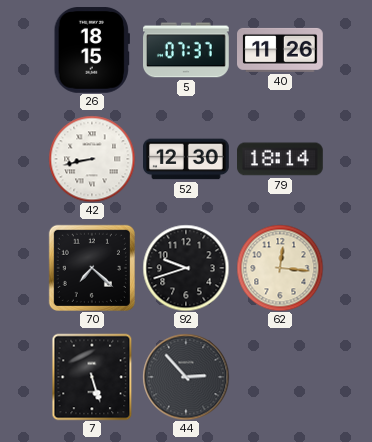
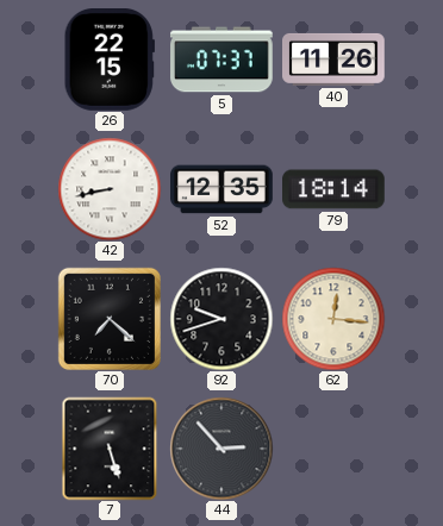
26: 18:15 -> 22:15
52: 12:30 -> 12:35
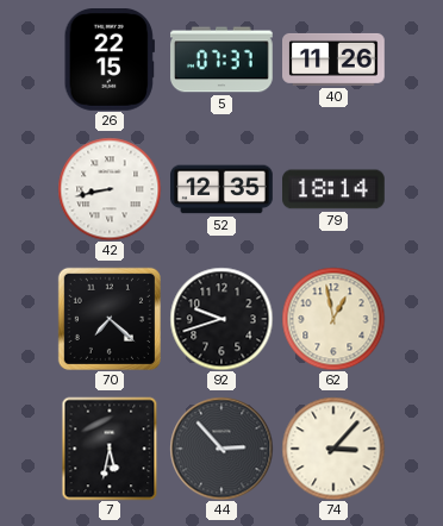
62: 12:16 -> 12:58
7: 5:27 -> 5:32
74: none -> 3:07
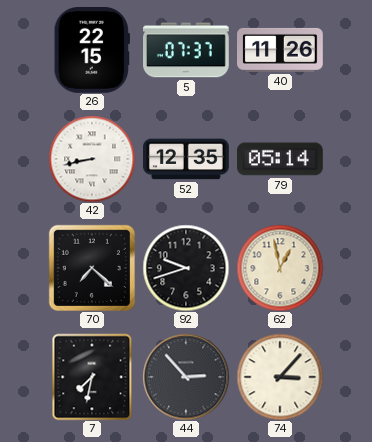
79: 18:14 -> 05:14
7: 5:32 -> 7:32
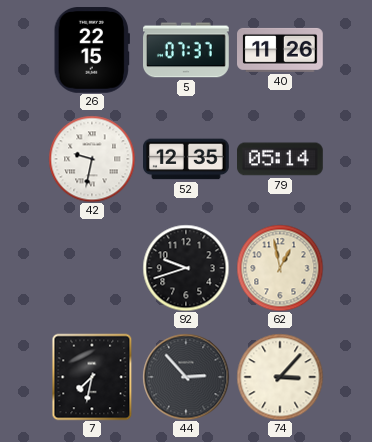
42: 8:43 -> 9:32
70: 7:22 -> none
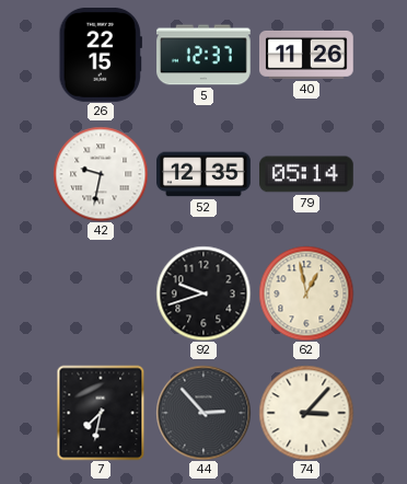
5: 07:37 -> 12:37
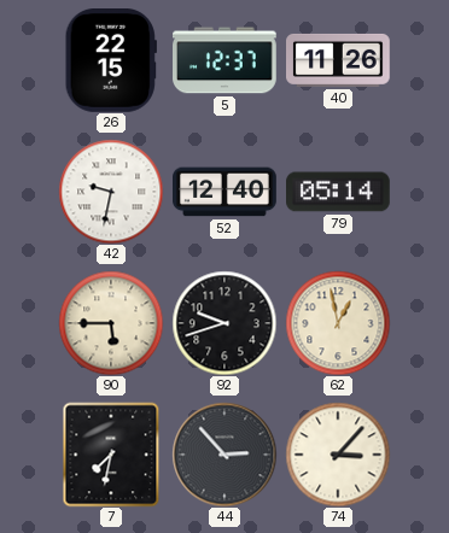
52: 12:35 -> 12:40
90: none -> 5:45
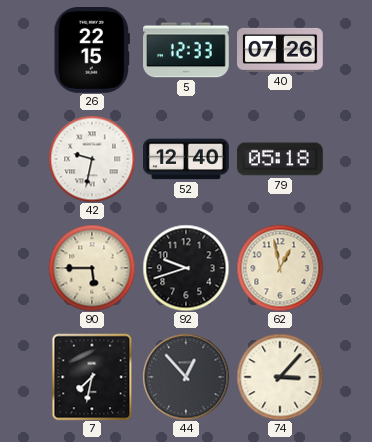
5: 12:37 -> 12:33
40: 11:26 -> 07:26
79: 05:14 -> 05:18
44: 2:53 -> 12:53
